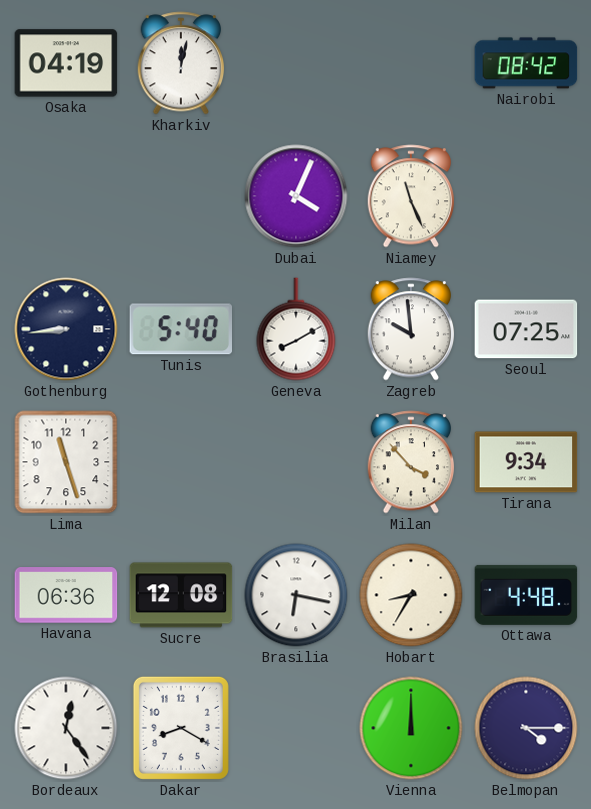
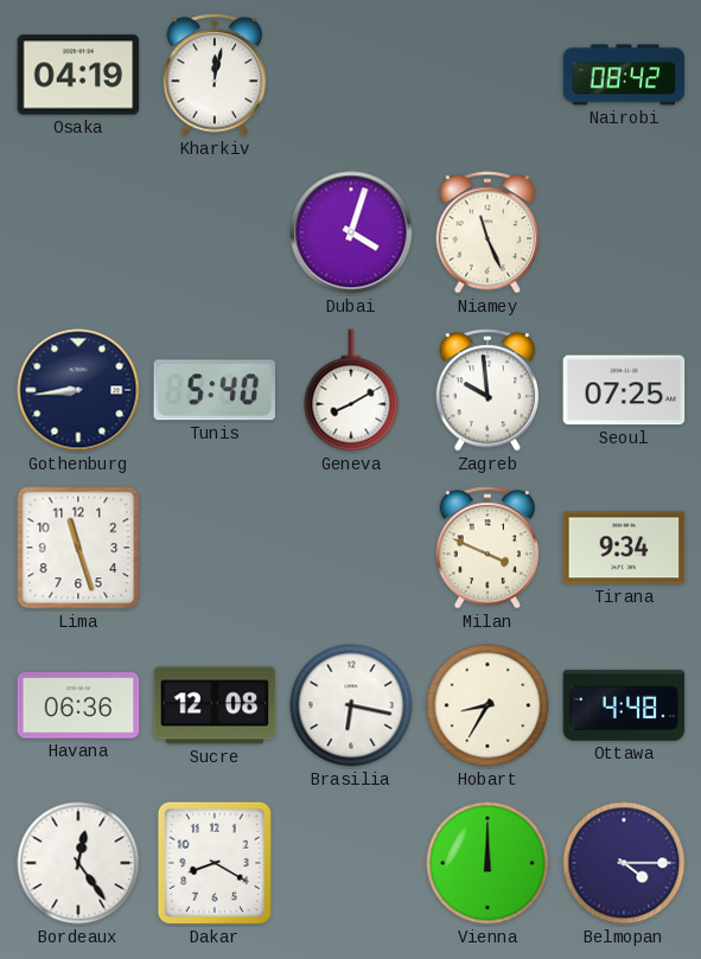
Dubai: 4:04 -> 4:03
Milan: 3:53 -> 3:49
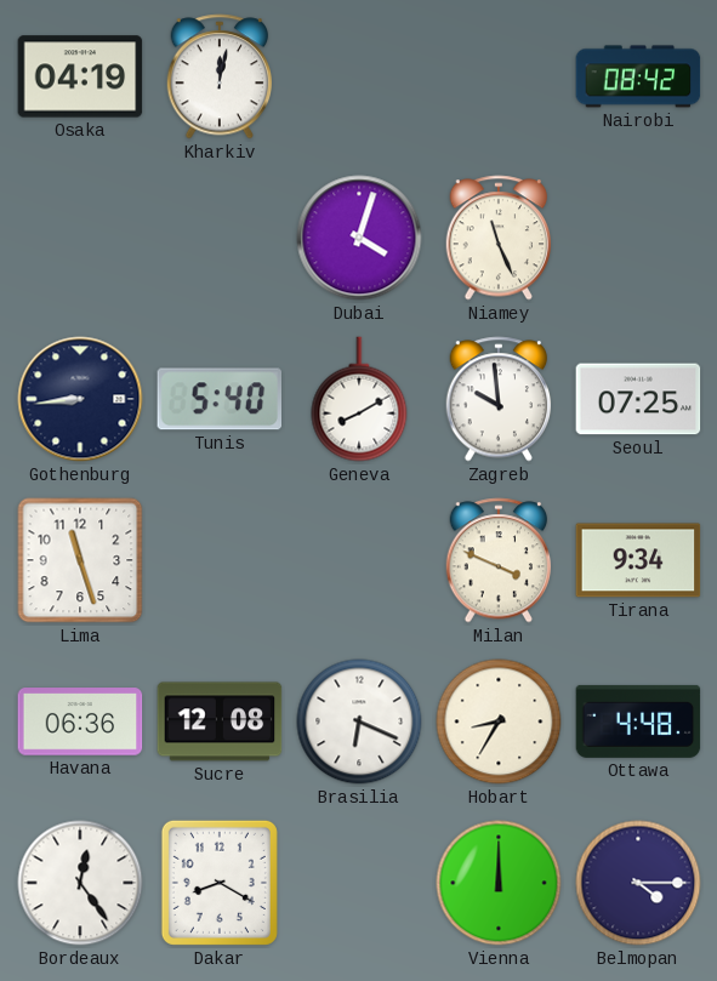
Brasilia: 6:17 -> 6:19
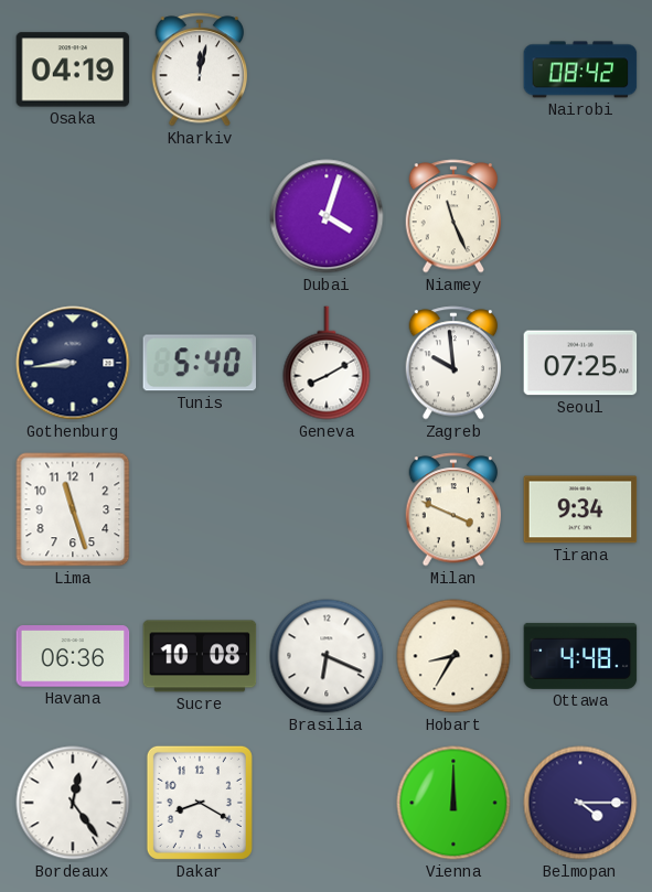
Sucre: 12:08 -> 10:08
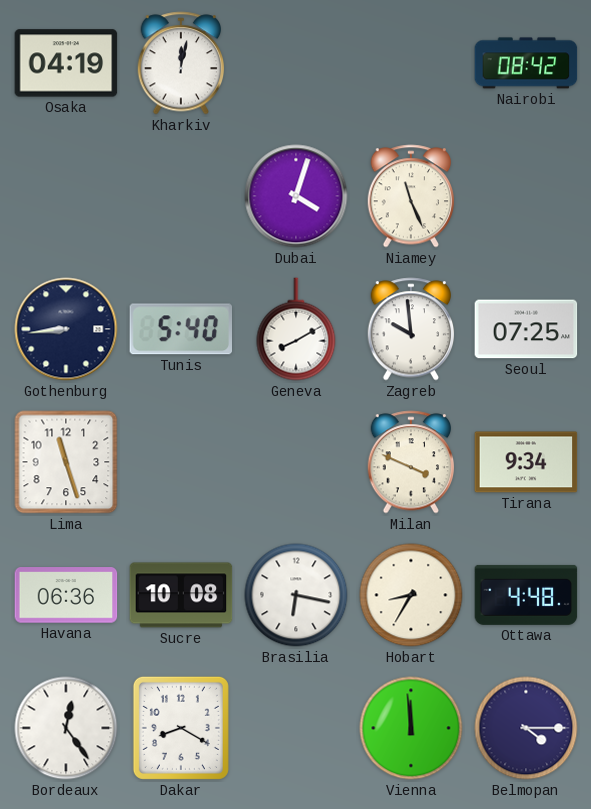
Brasilia: 6:19 -> 6:17
Vienna: 12:00 -> 11:59
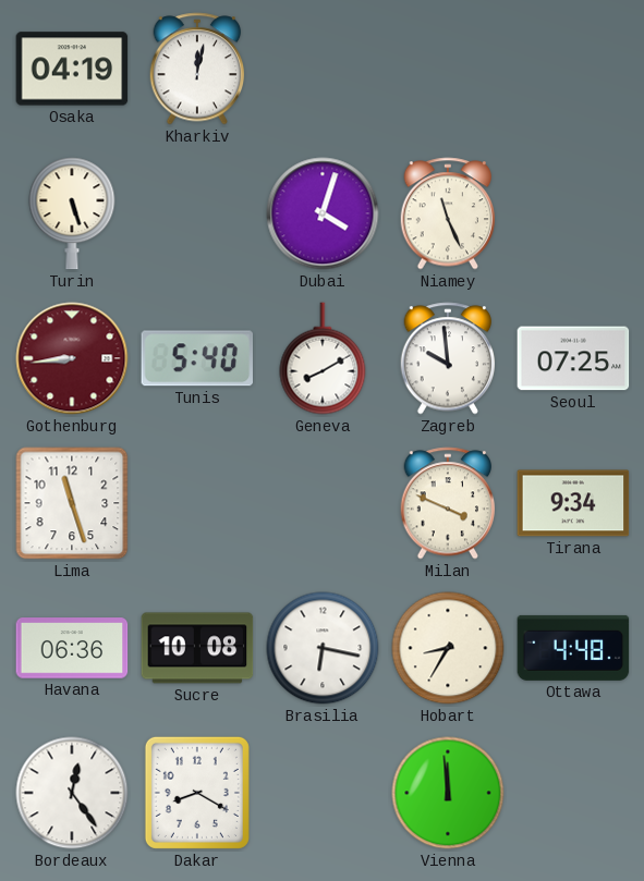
Nairobi: 08:42 -> none
Turin: none -> 5:27
Gothenburg dial: navy -> burgundy
Belmopan: 4:15 -> none
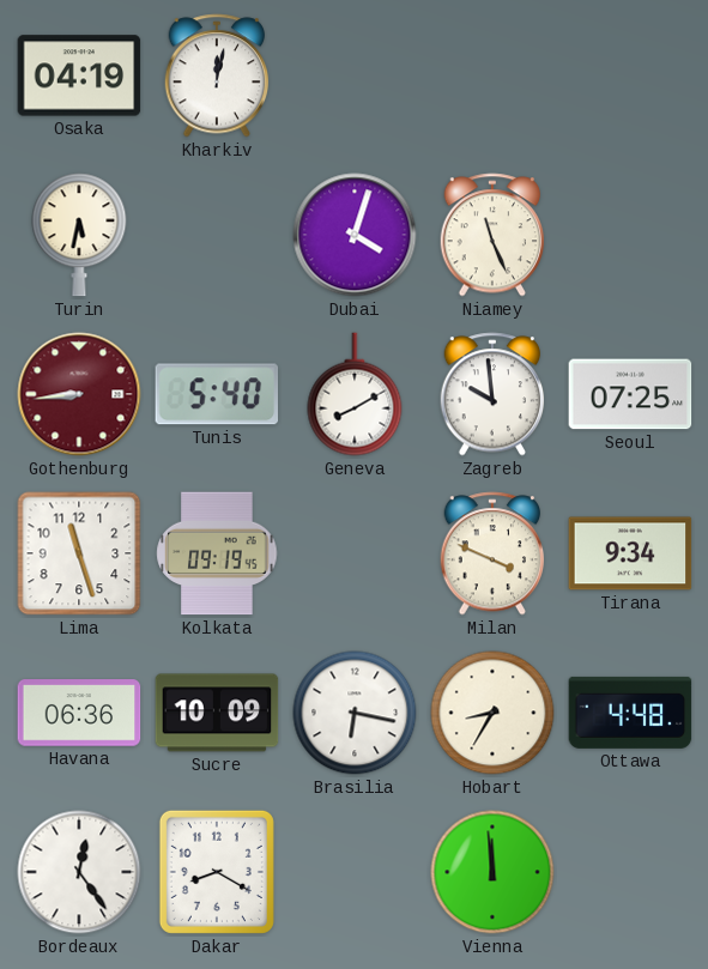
Turin: 5:27 -> 5:32
Kolkata: none -> 09:19
Sucre: 10:08 -> 10:09
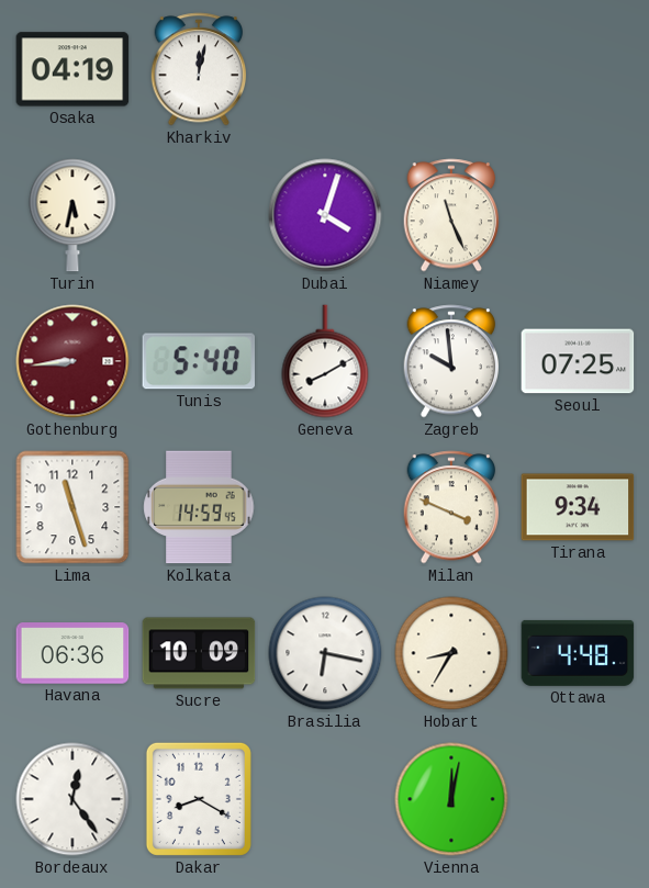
Kolkata: 09:19 -> 14:59
Vienna: 11:59 -> 12:02
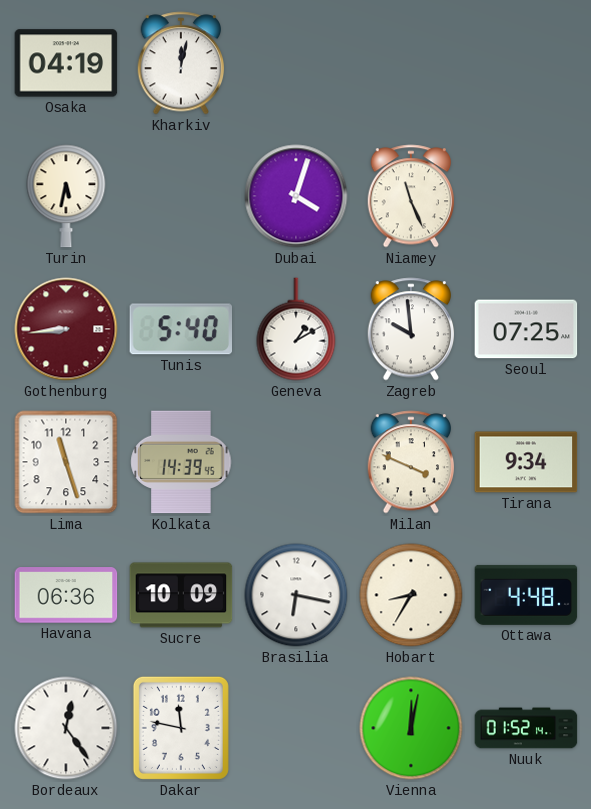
Geneva: 8:10 -> 1:10
Kolkata: 14:59 -> 14:39
Dakar: 8:20 -> 11:47
Nuuk: none -> 01:52
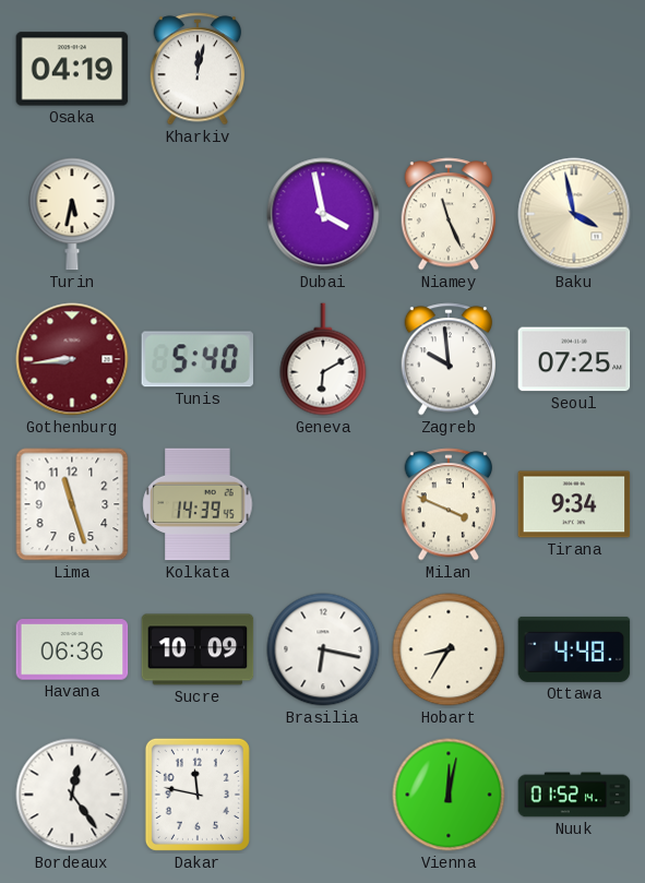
Dubai: 4:03 -> 3:58
Baku: none -> 3:58
Geneva: 1:10 -> 6:10
